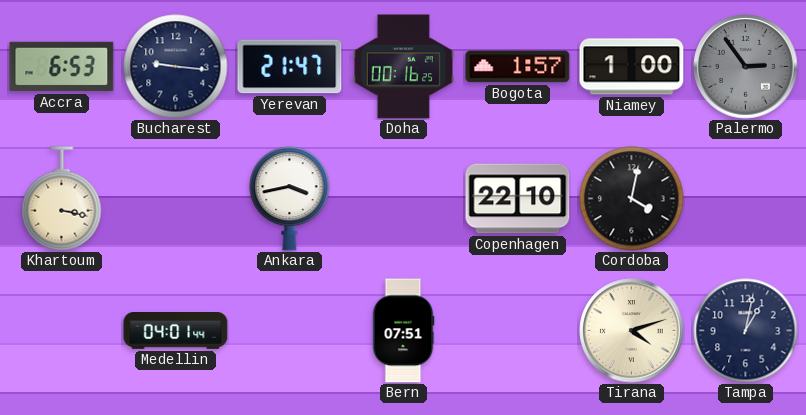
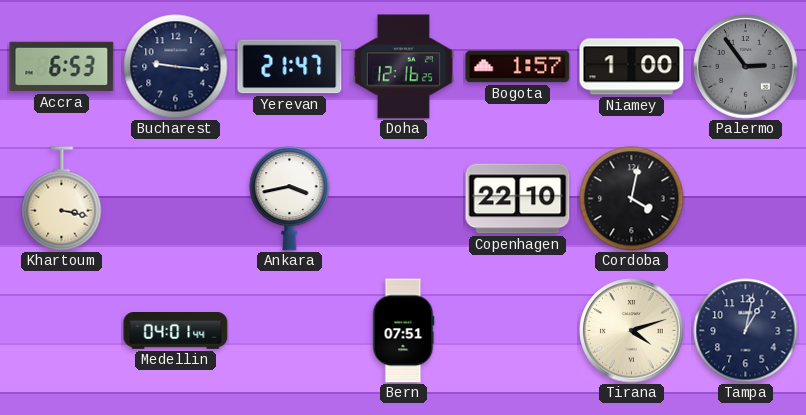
Doha: 00:16 -> 12:16
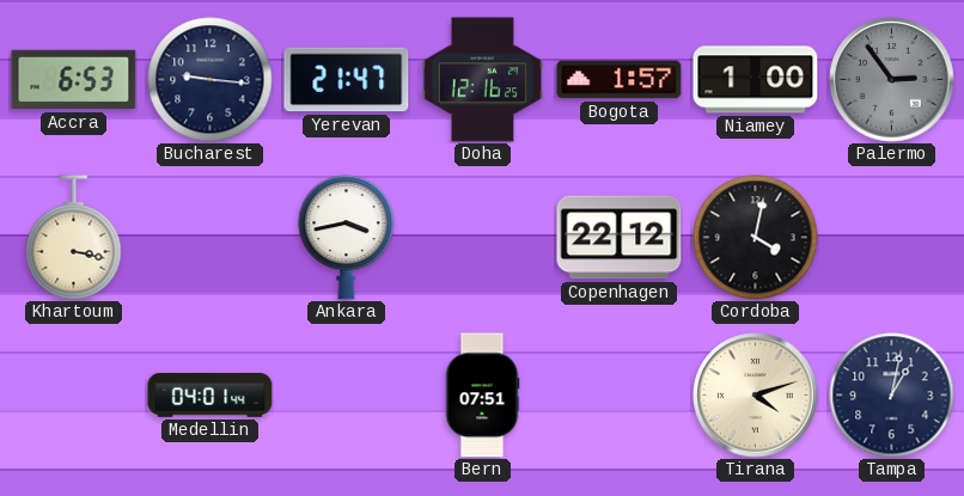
Copenhagen: 22:10 -> 22:12
